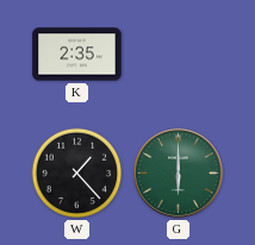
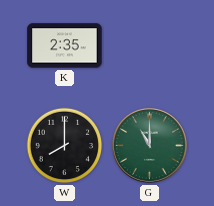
W: 1:23 -> 8:00
G: 6:00 -> 11:00
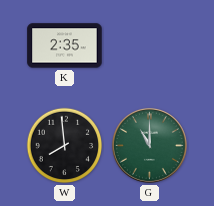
W: 8:00 -> 7:59
